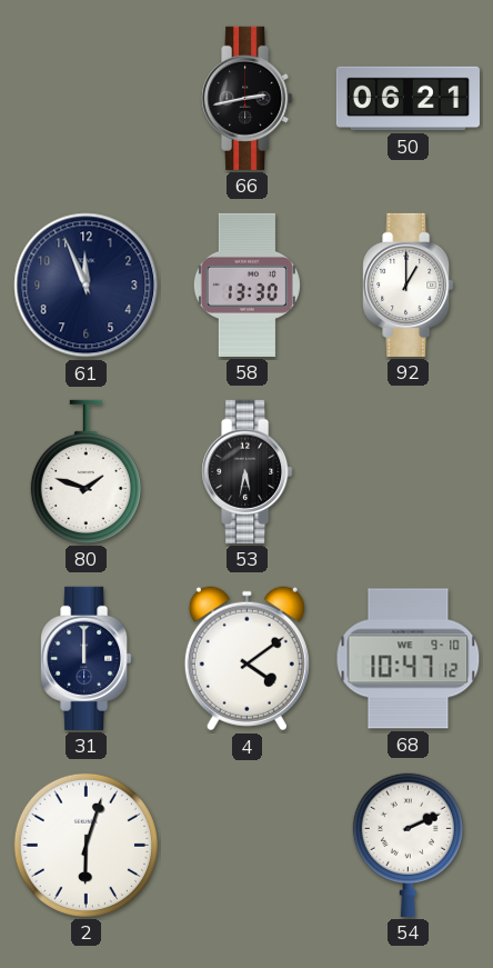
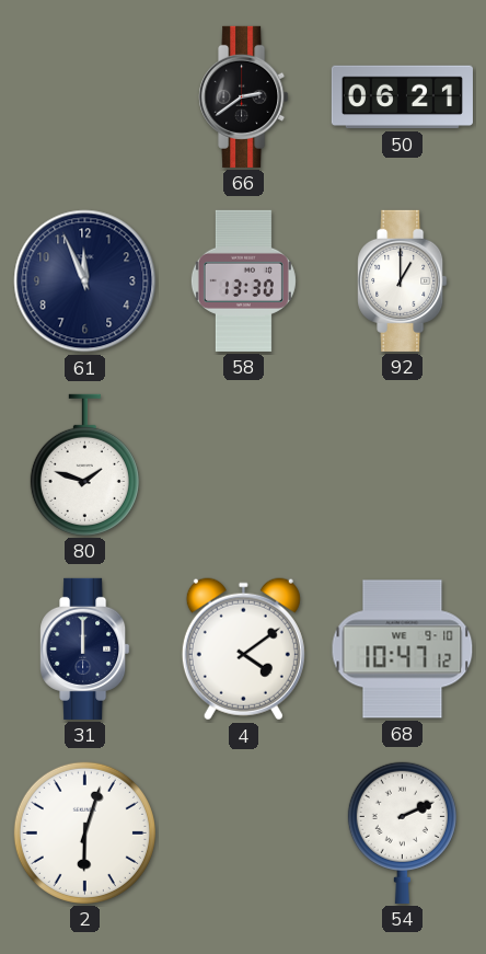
66: 2:43 -> 2:39
53: 5:32 -> none
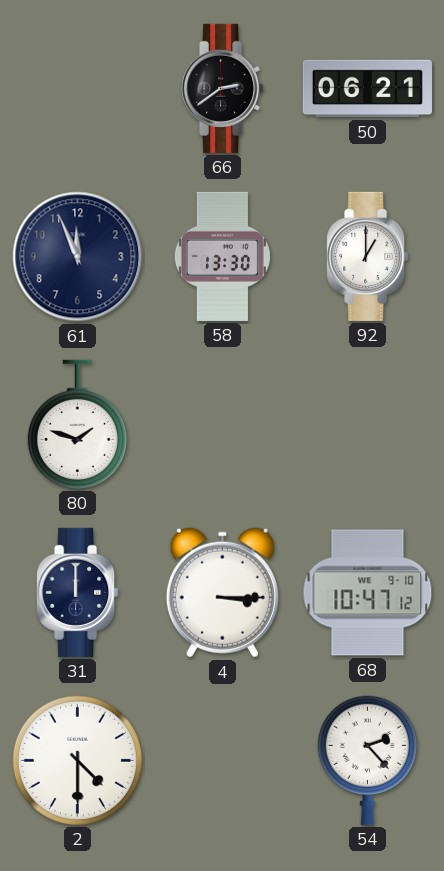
4: 4:09 -> 3:15
2: 6:03 -> 4:30
54: 2:11 -> 2:23
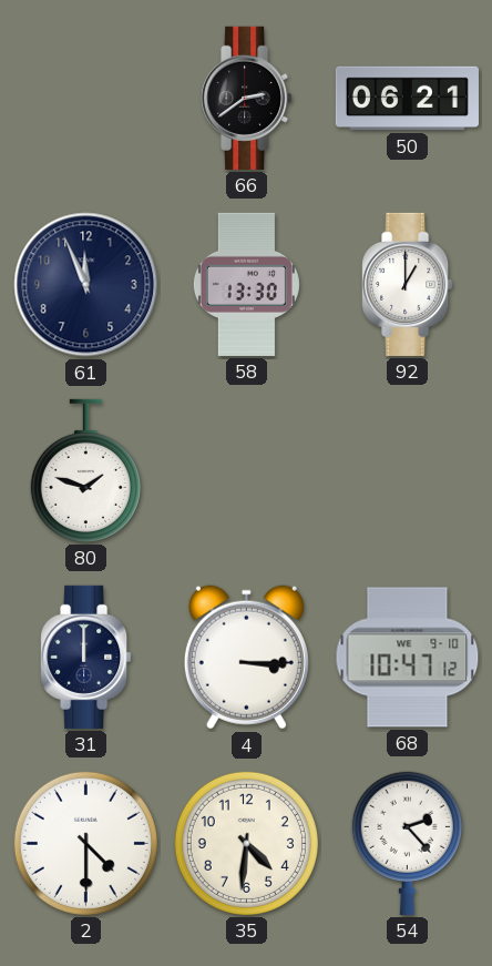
35: none -> 4:31
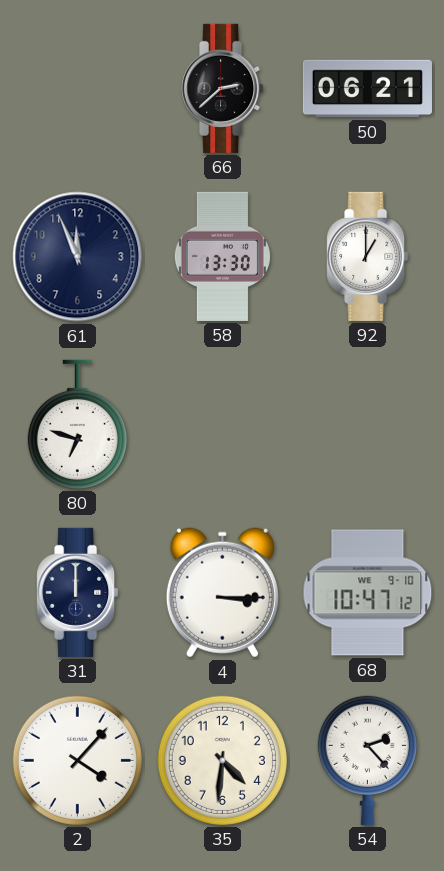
66: 2:39 -> 2:38
80: 1:48 -> 6:48
2: 4:30 -> 4:07
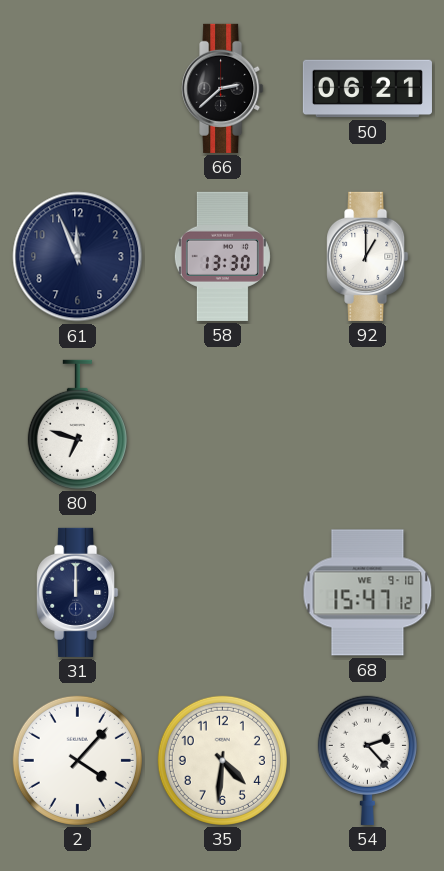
4: 3:15 -> none
68: 10:47 -> 15:47
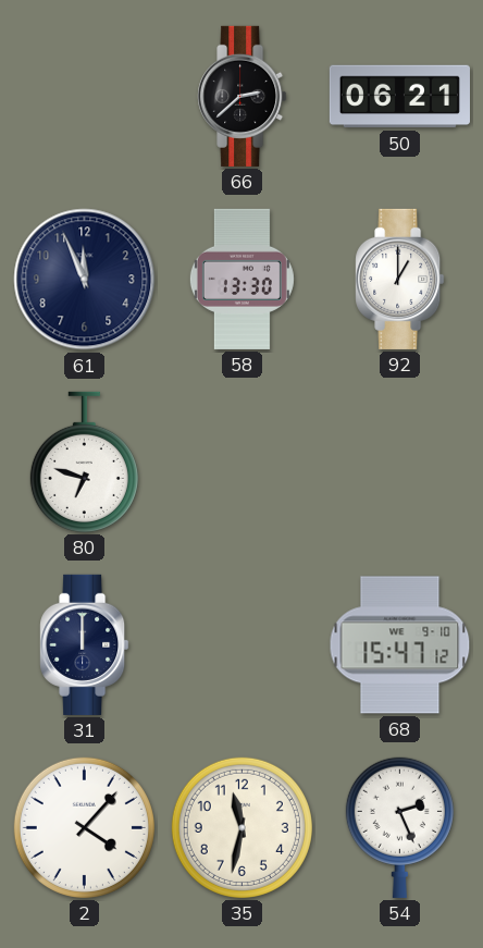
35: 4:31 -> 11:32
54: 2:23 -> 2:26
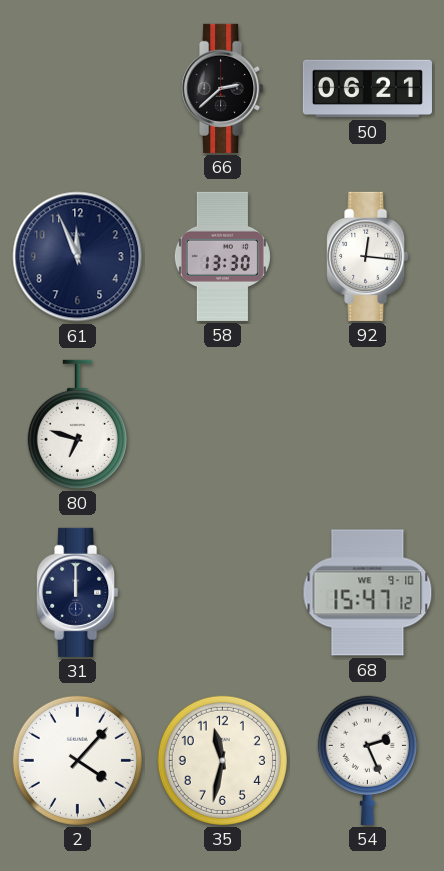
92: 1:00 -> 12:16
